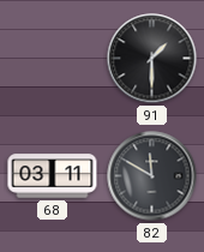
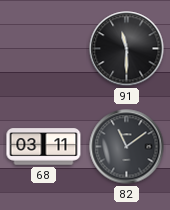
91: 1:30 -> 11:30
82: 11:50 -> 11:09
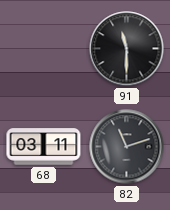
82: 11:09 -> 11:12
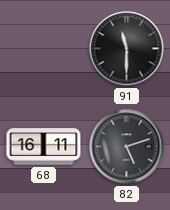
68: 03:11 -> 16:11
82: 11:12 -> 5:12
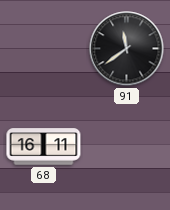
91: 11:30 -> 11:39
82: 5:12 -> none
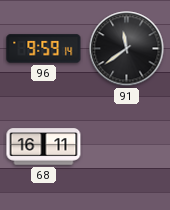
96: none -> 9:59
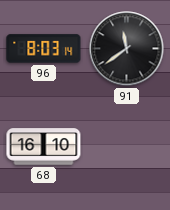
96: 9:59 -> 8:03
68: 16:11 -> 16:10
